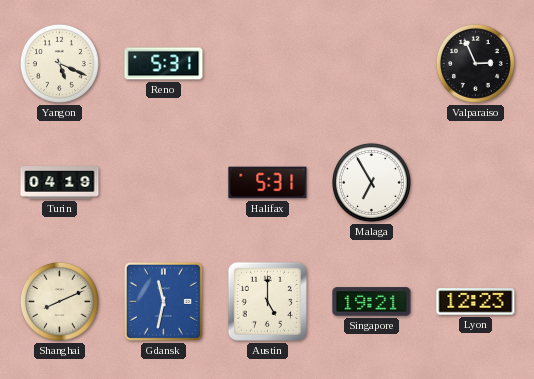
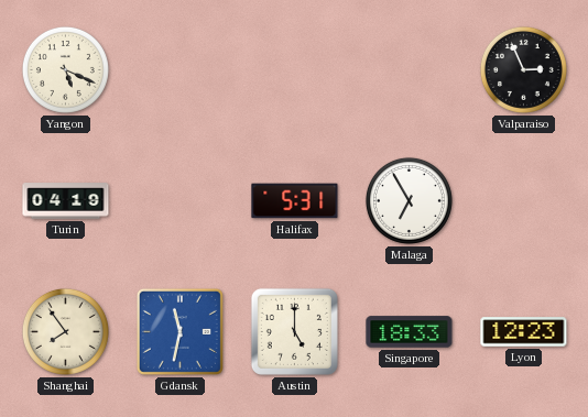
Reno: 5:31 -> none
Shanghai: 8:11 -> 7:54
Singapore: 19:21 -> 18:33
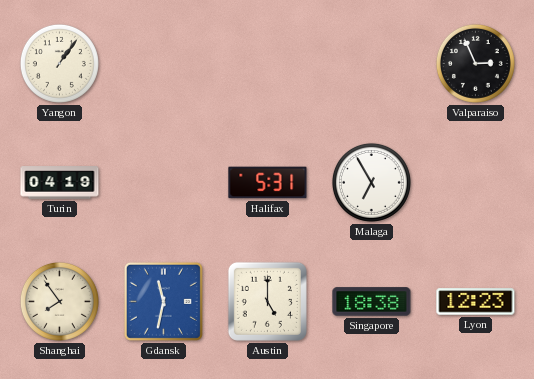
Yangon: 5:19 -> 1:06
Singapore: 18:33 -> 18:38
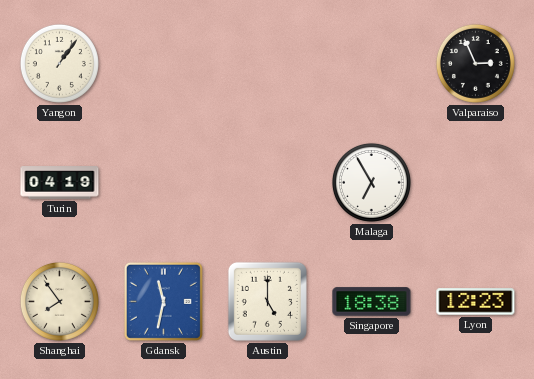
Halifax: 5:31 -> none
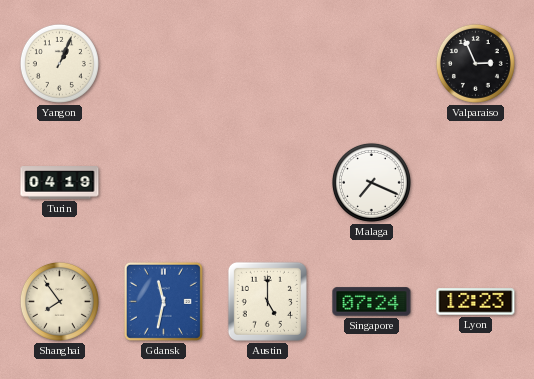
Yangon: 1:06 -> 1:04
Malaga: 6:55 -> 7:19
Singapore: 18:38 -> 07:24
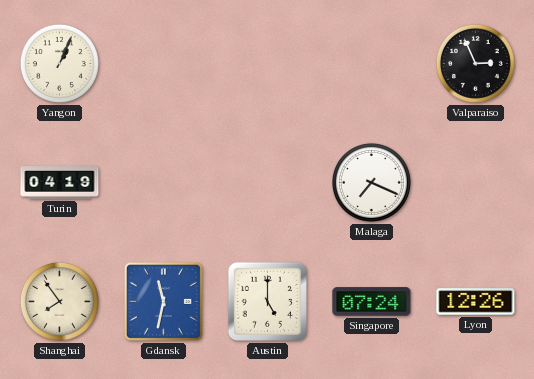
Lyon: 12:23 -> 12:26
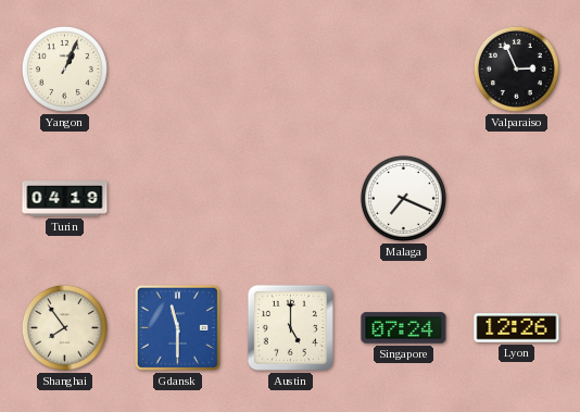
Gdansk: 11:32 -> 11:30
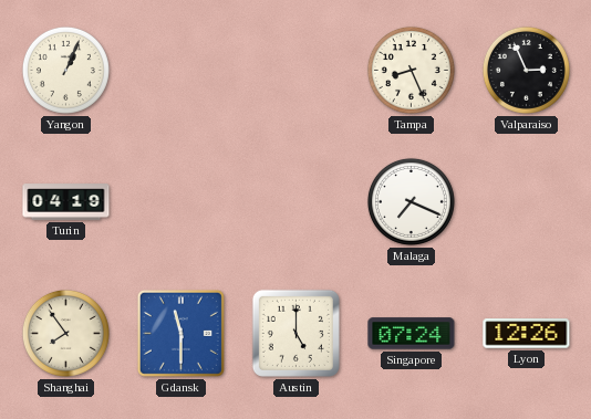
Tampa: none -> 8:26
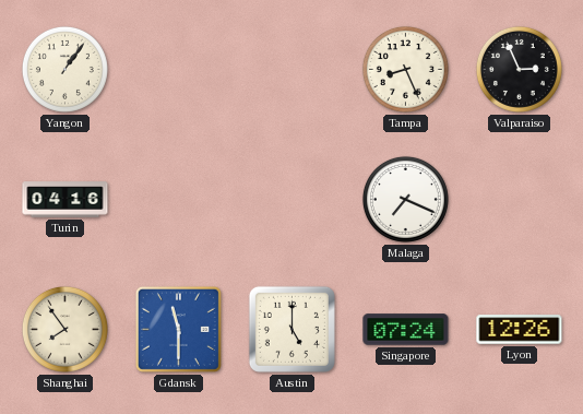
Yangon: 1:04 -> 1:06
Turin: 04:19 -> 04:16
